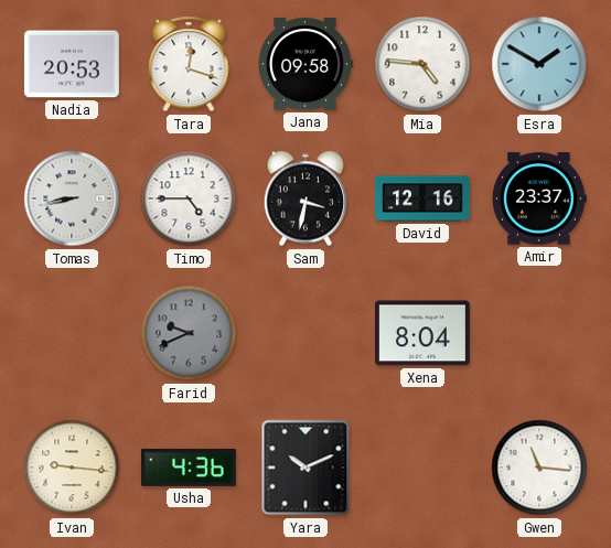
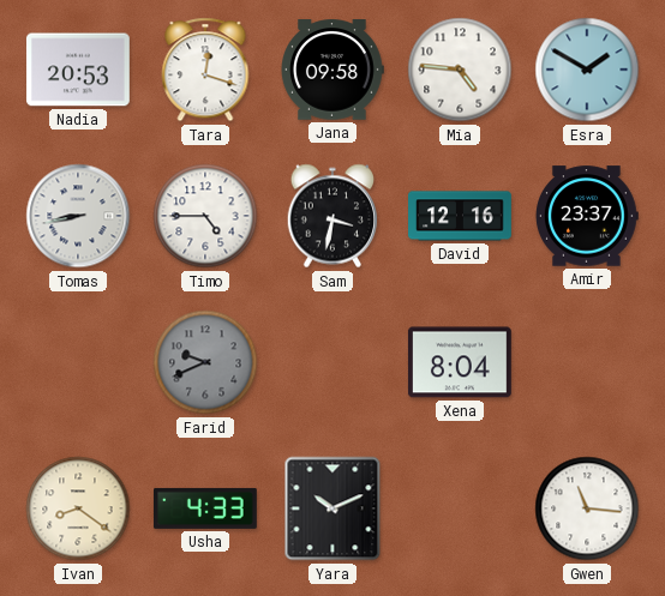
Ivan: 9:16 -> 8:21
Usha: 4:36 -> 4:33
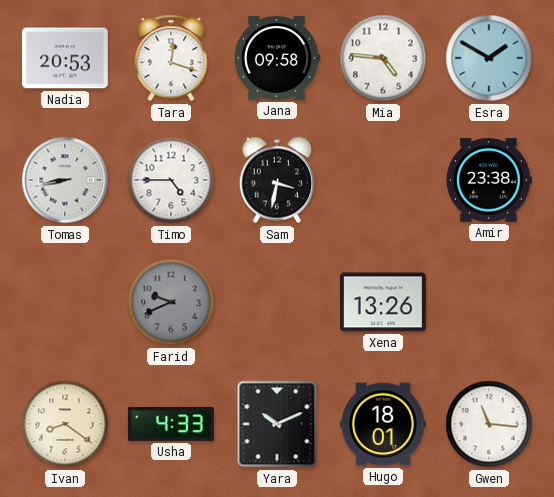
David: 12:16 -> none
Amir: 23:37 -> 23:38
Xena: 8:04 -> 13:26
Hugo: none -> 18:01
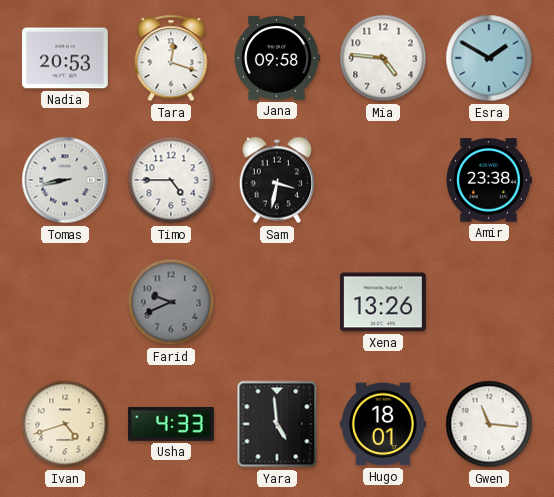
Ivan: 8:21 -> 4:42
Yara: 10:11 -> 4:59
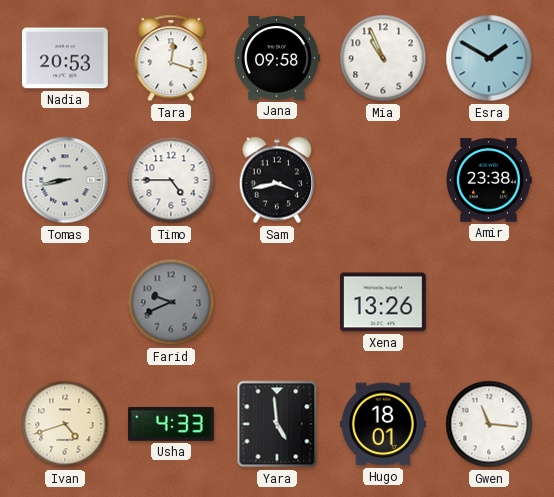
Mia: 4:46 -> 10:56
Sam: 3:32 -> 3:43
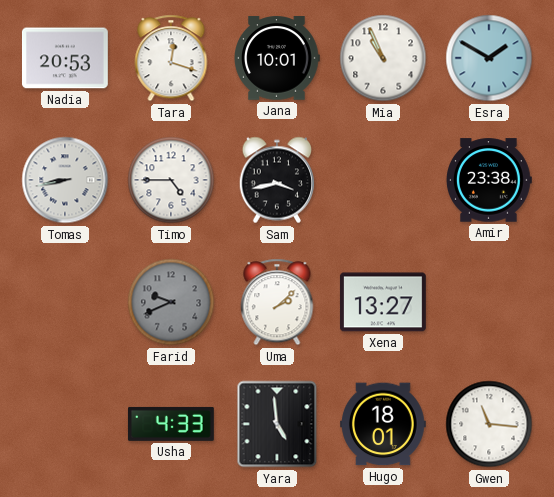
Jana: 09:58 -> 10:01
Uma: none -> 2:08
Xena: 13:26 -> 13:27
Ivan: 4:42 -> none
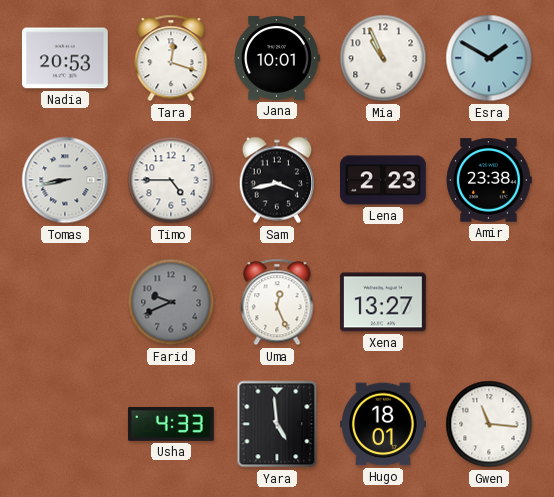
Lena: none -> 2:23
Uma: 2:08 -> 12:26
